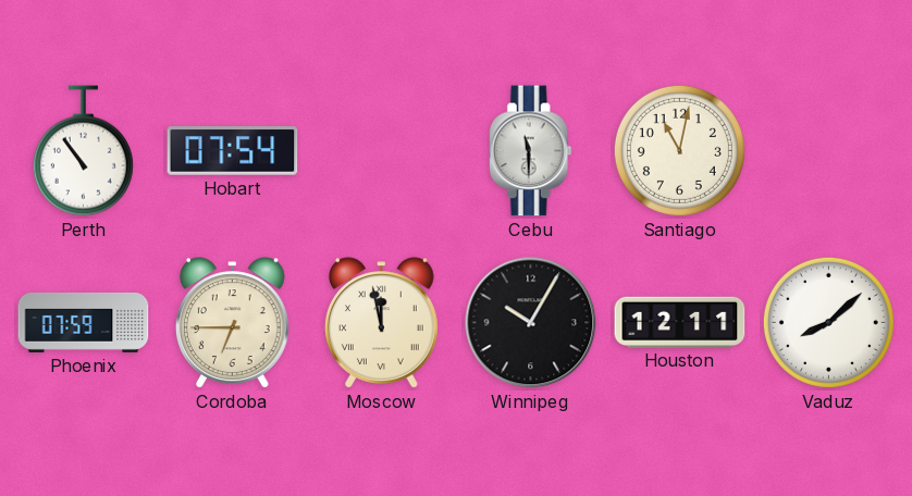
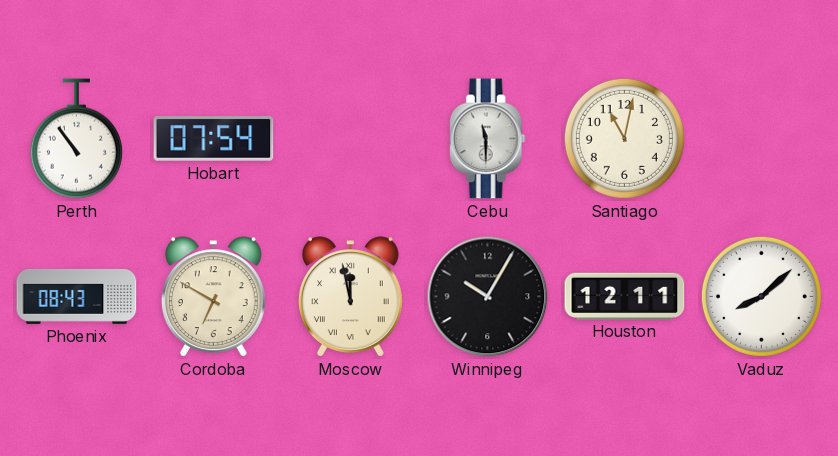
Phoenix: 07:59 -> 08:43
Cordoba: 6:45 -> 6:50
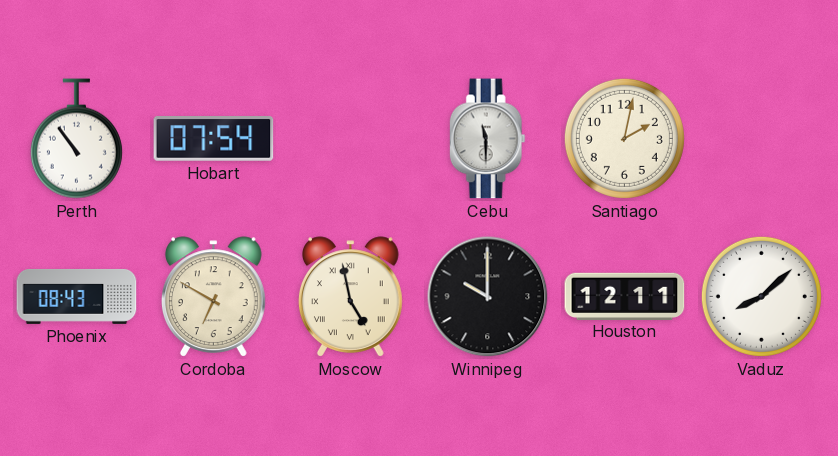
Santiago: 11:02 -> 2:02
Moscow: 11:58 -> 4:58
Winnipeg: 10:05 -> 10:00
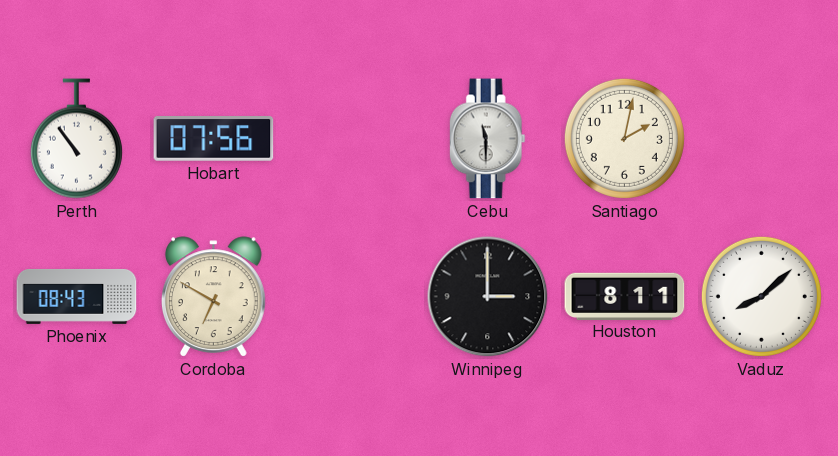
Hobart: 07:54 -> 07:56
Moscow: 4:58 -> none
Winnipeg: 10:00 -> 3:00
Houston: 12:11 -> 8:11
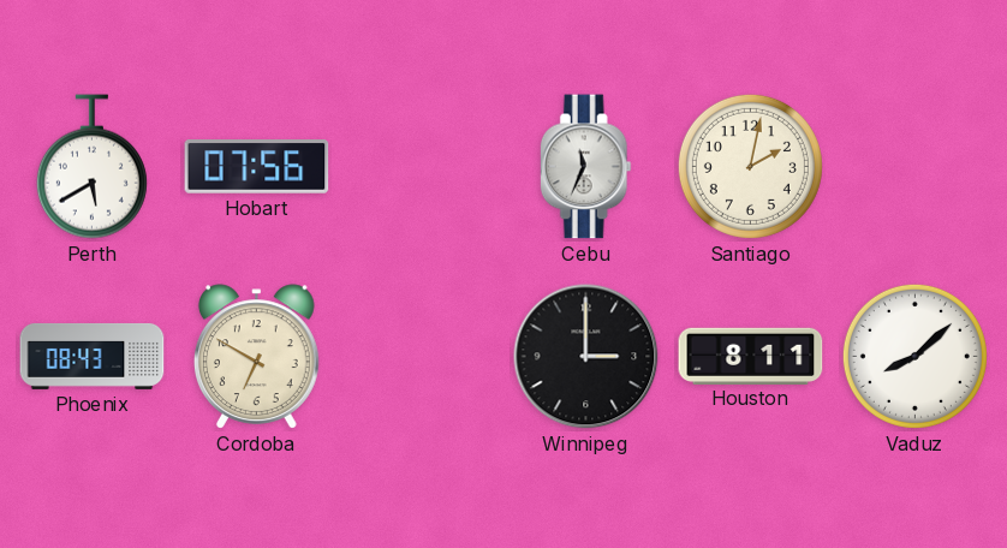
Perth: 10:54 -> 5:40
Cebu: 11:30 -> 11:34
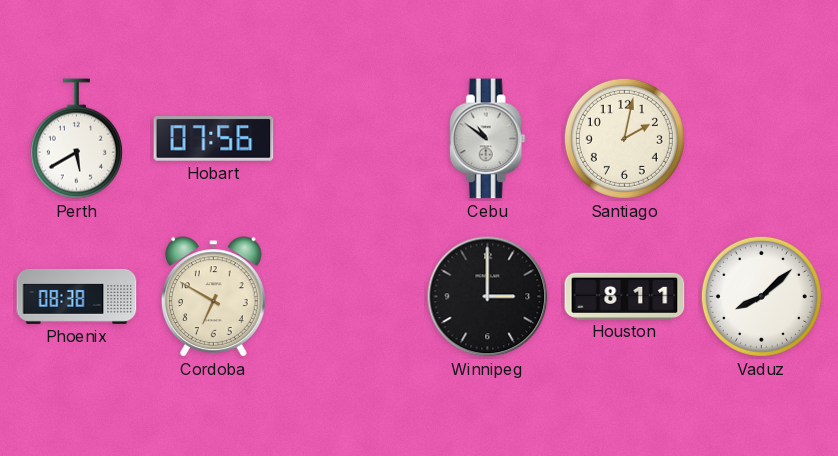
Cebu: 11:34 -> 10:51
Phoenix: 08:43 -> 08:38
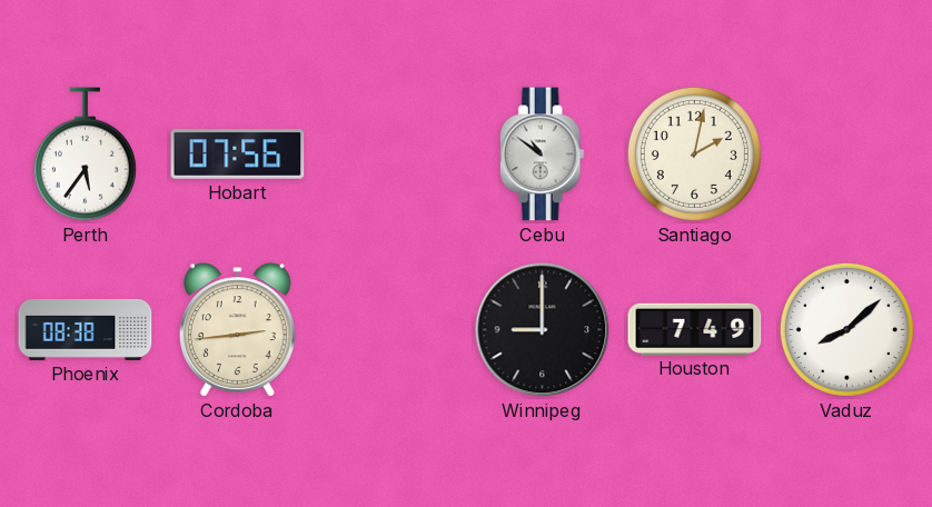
Perth: 5:40 -> 5:36
Cordoba: 6:50 -> 2:44
Winnipeg: 3:00 -> 9:00
Houston: 8:11 -> 7:49
